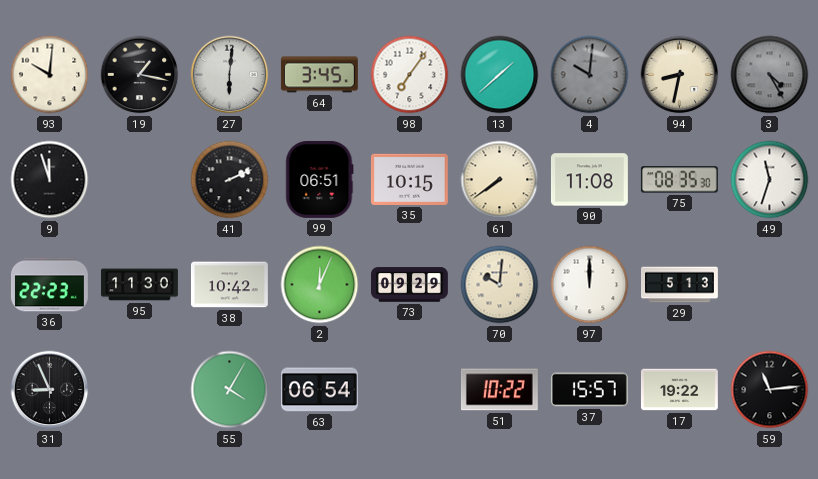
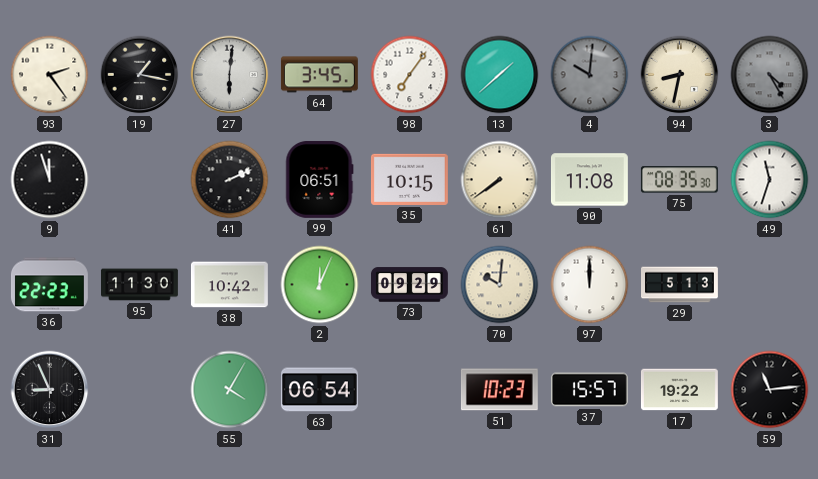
93: 10:01 -> 2:24
51: 10:22 -> 10:23
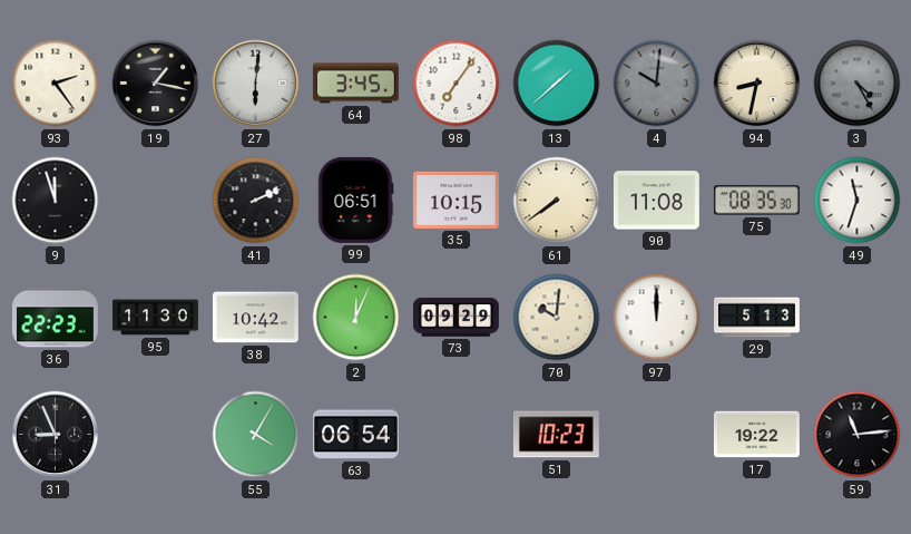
37: 15:57 -> none
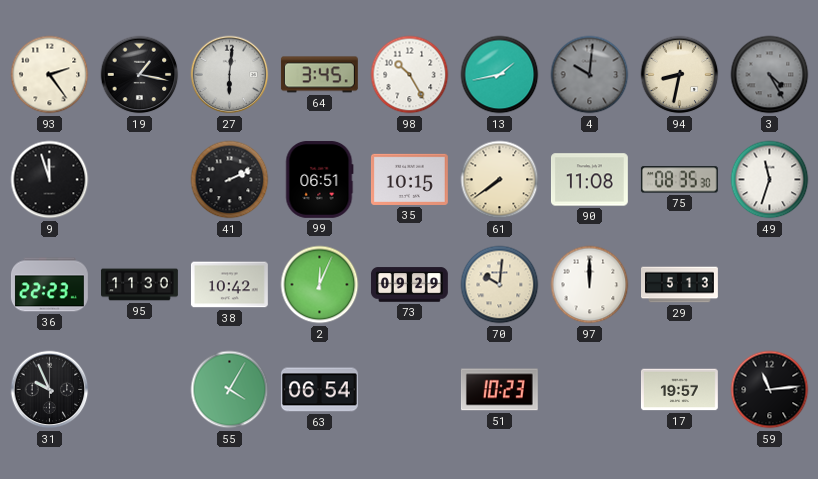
98: 7:06 -> 10:25
13: 1:38 -> 1:43
31: 8:56 -> 9:56
17: 19:22 -> 19:57
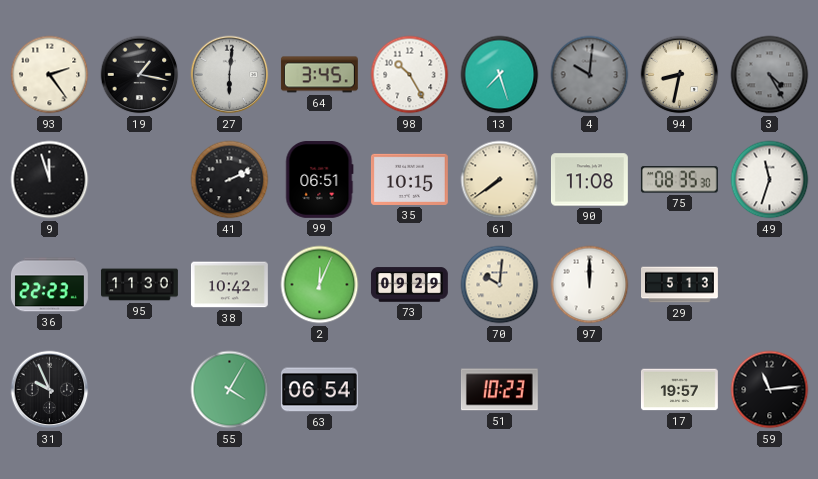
13: 1:43 -> 7:27
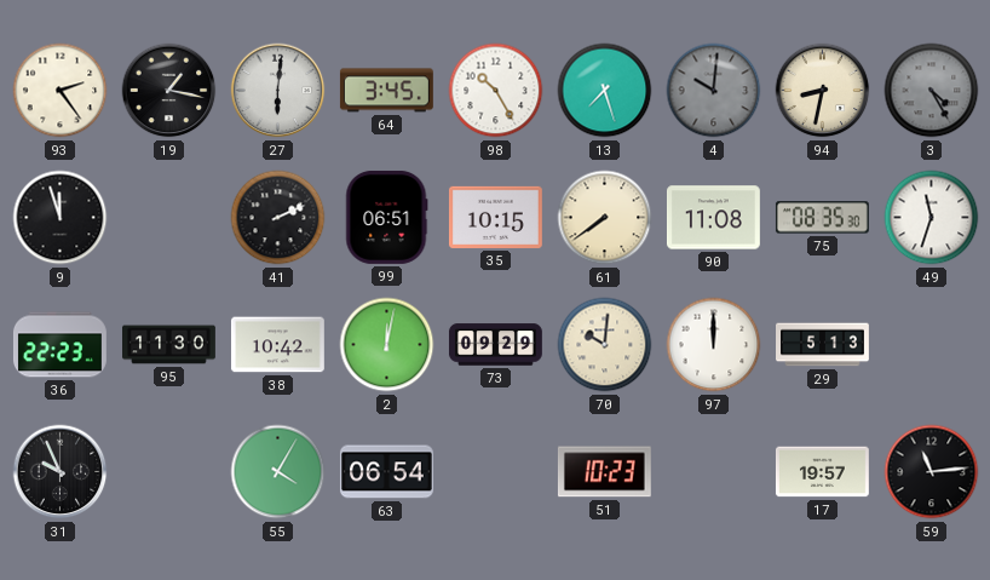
2: 12:04 -> 12:02
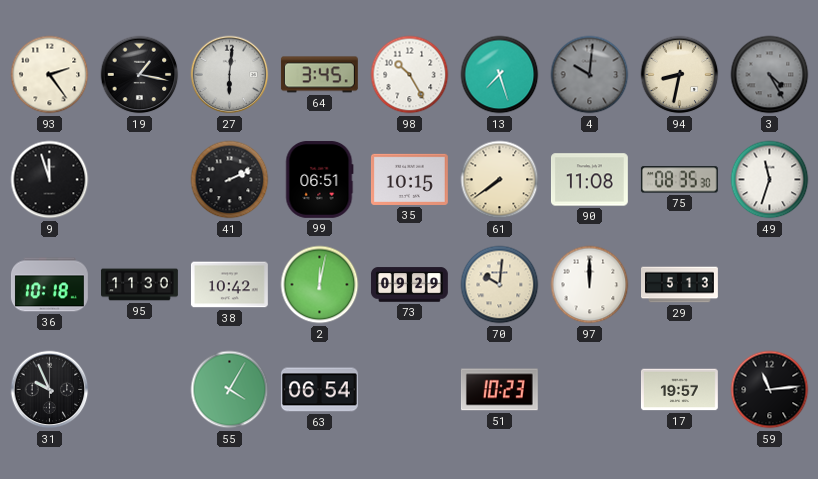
36: 22:23 -> 10:18
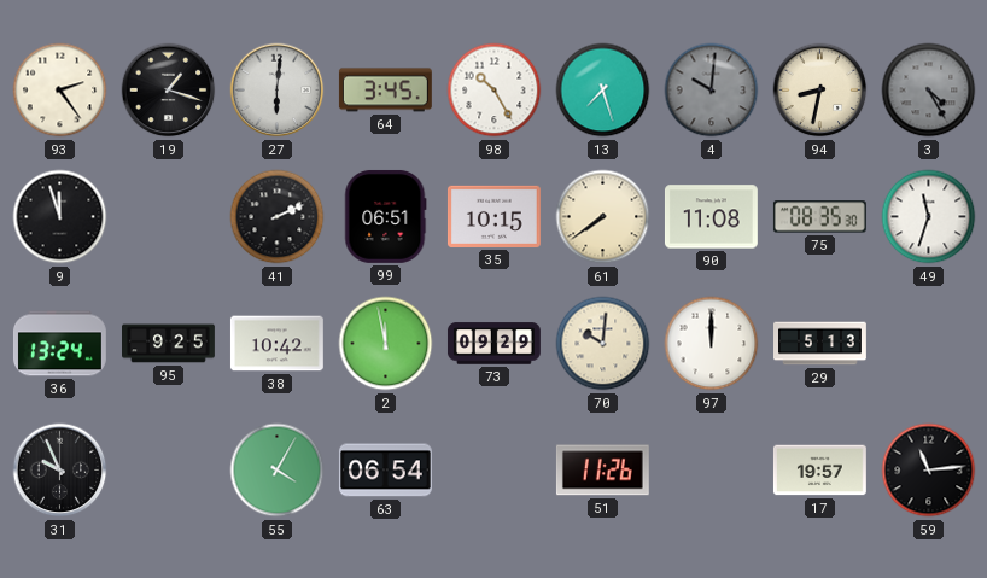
19: 1:17 -> 1:18
36: 10:18 -> 13:24
95: 11:30 -> 9:25
2: 12:02 -> 11:58
51: 10:23 -> 11:26
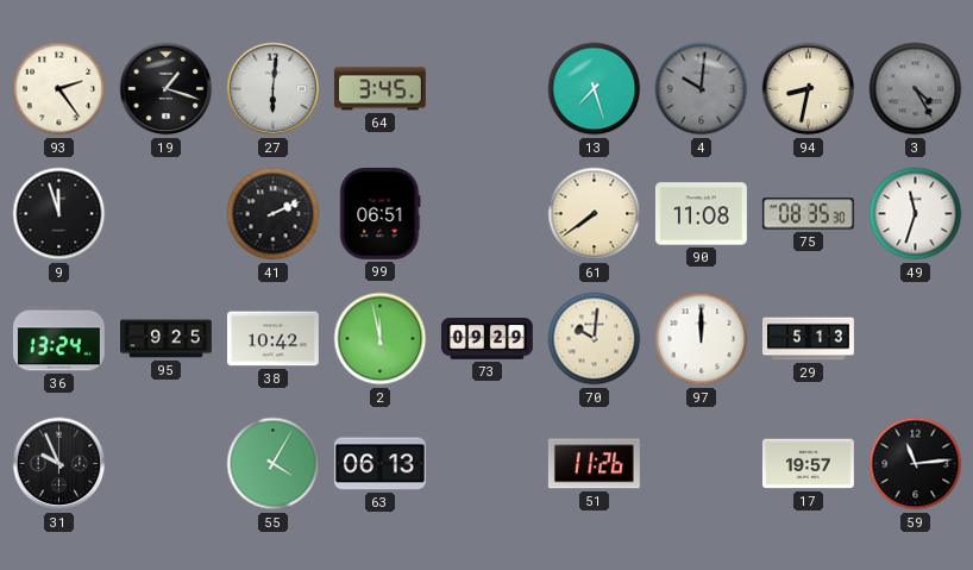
98: 10:25 -> none
35: 10:15 -> none
63: 06:54 -> 06:13
